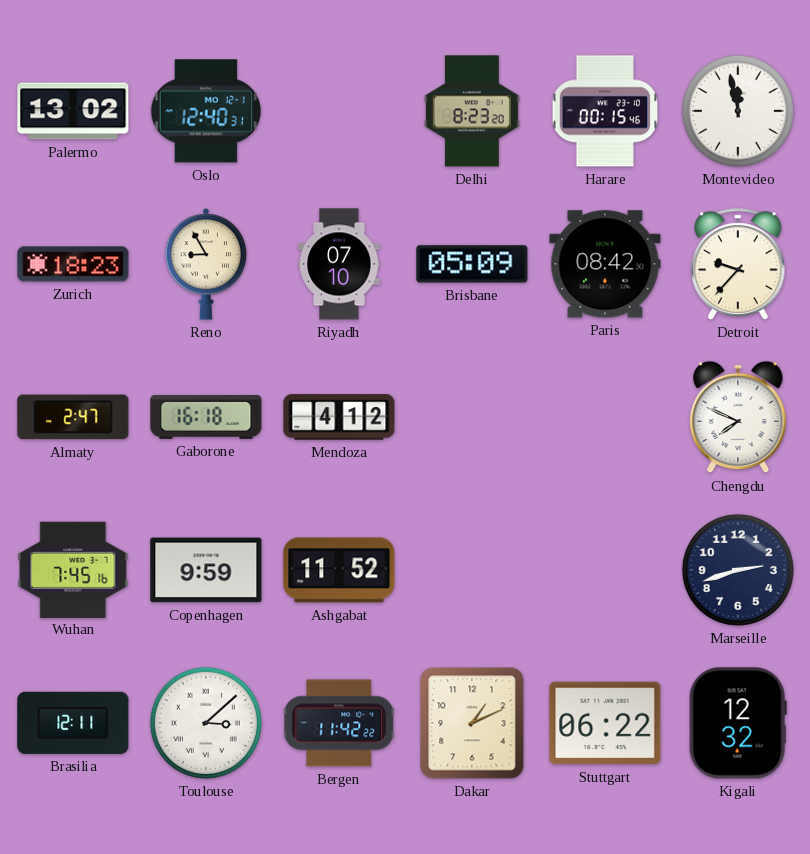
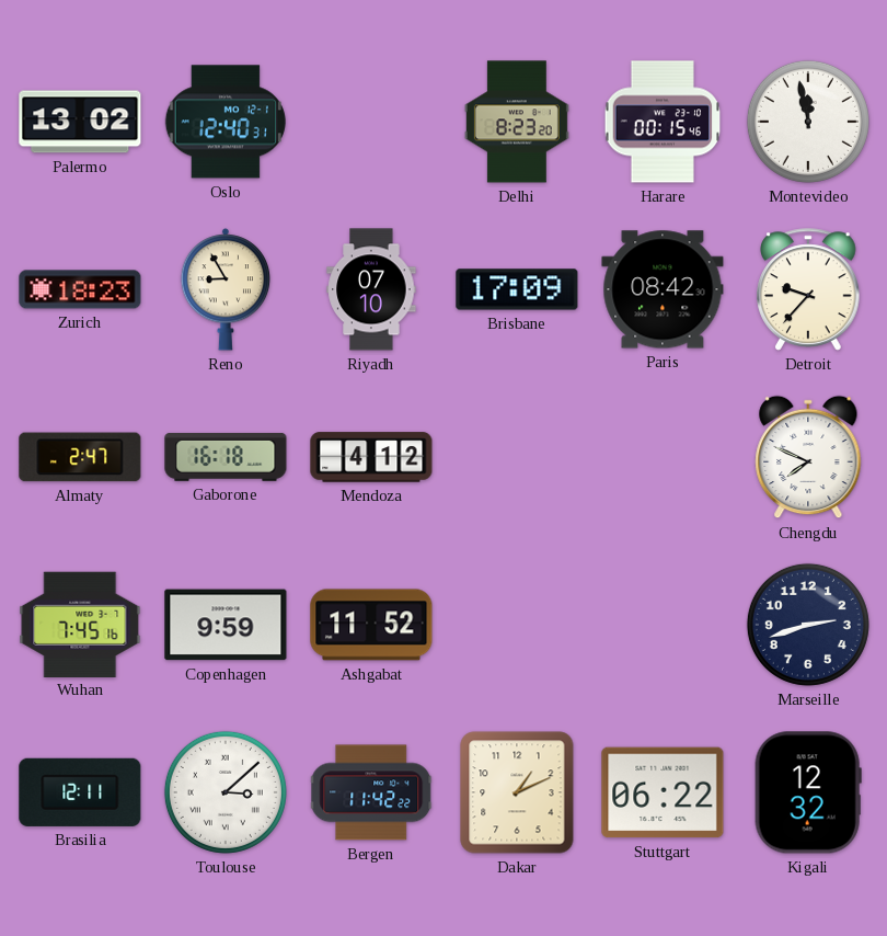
Brisbane: 05:09 -> 17:09
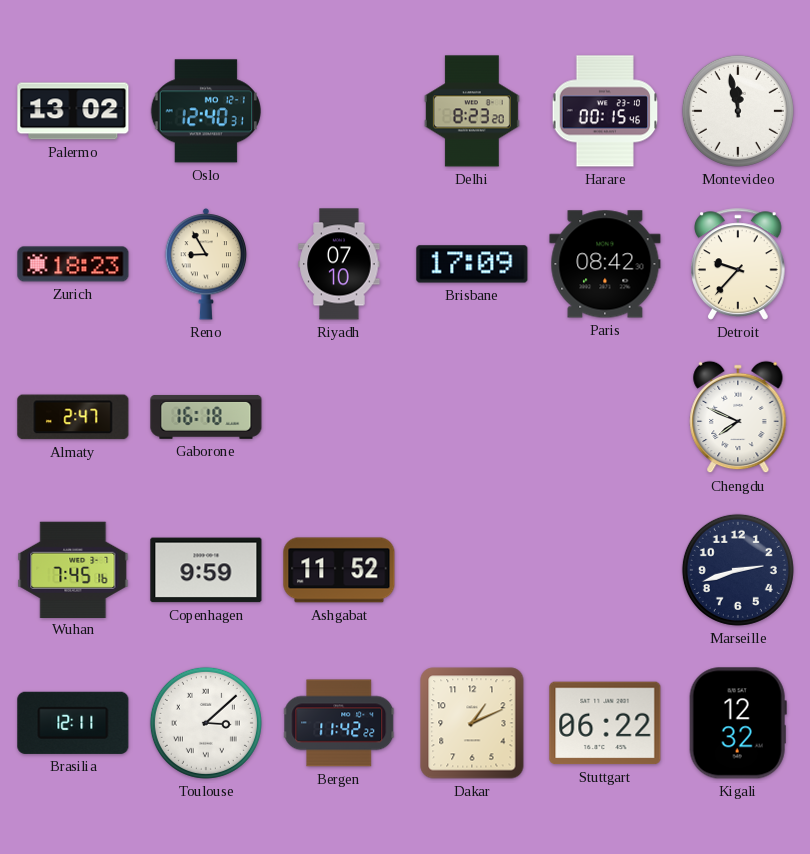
Mendoza: 4:12 -> none
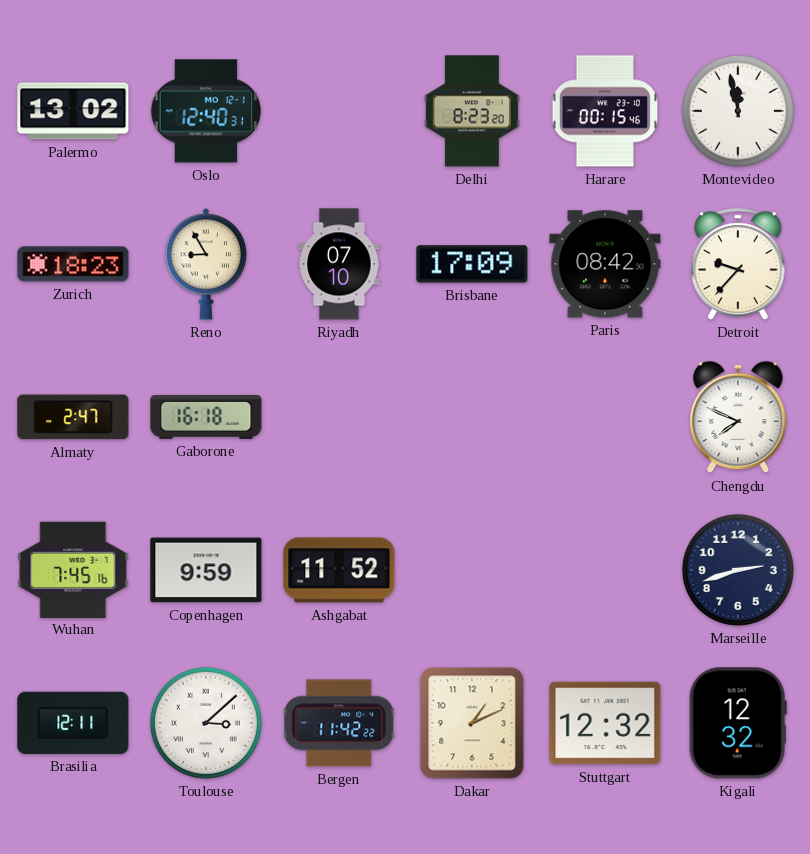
Stuttgart: 06:22 -> 12:32
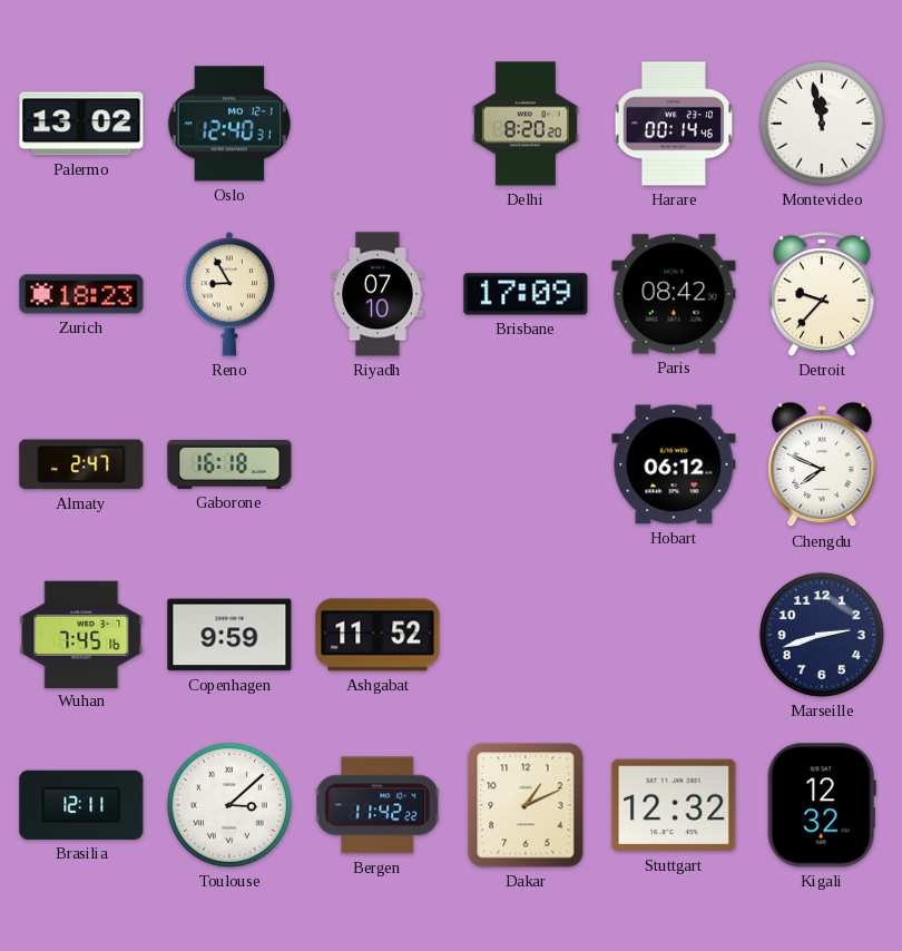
Delhi: 8:23 -> 8:20
Harare: 00:15 -> 00:14
Hobart: none -> 06:12
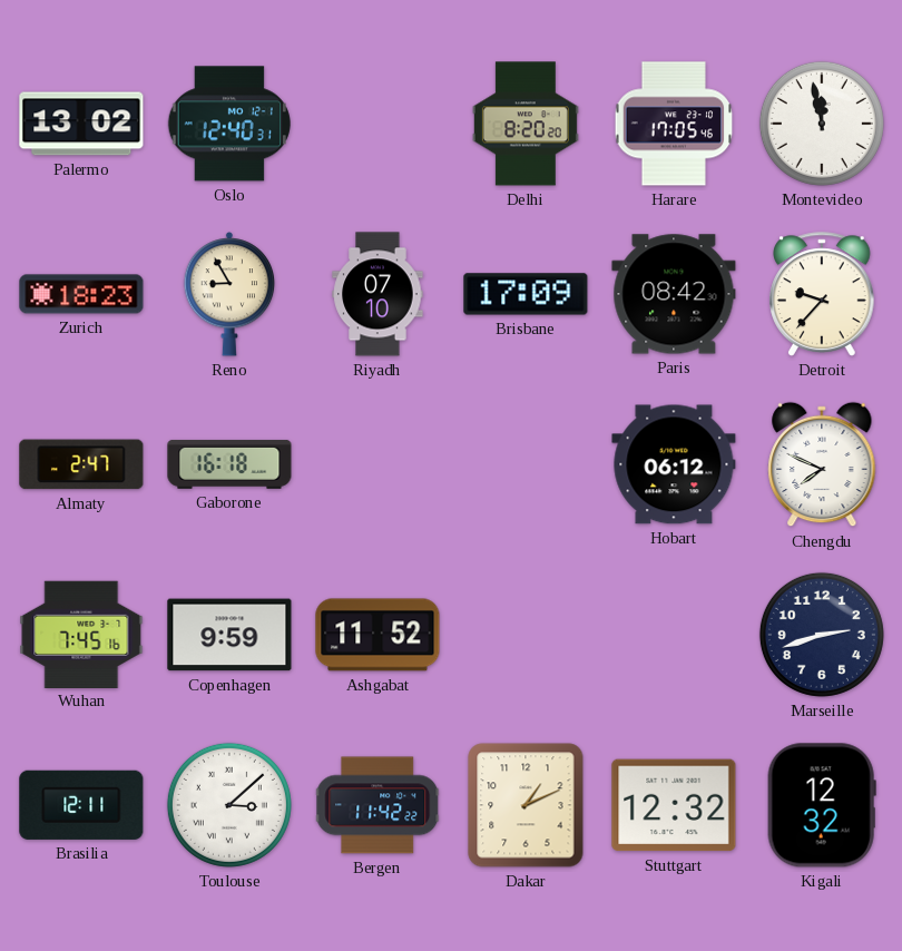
Harare: 00:14 -> 17:05
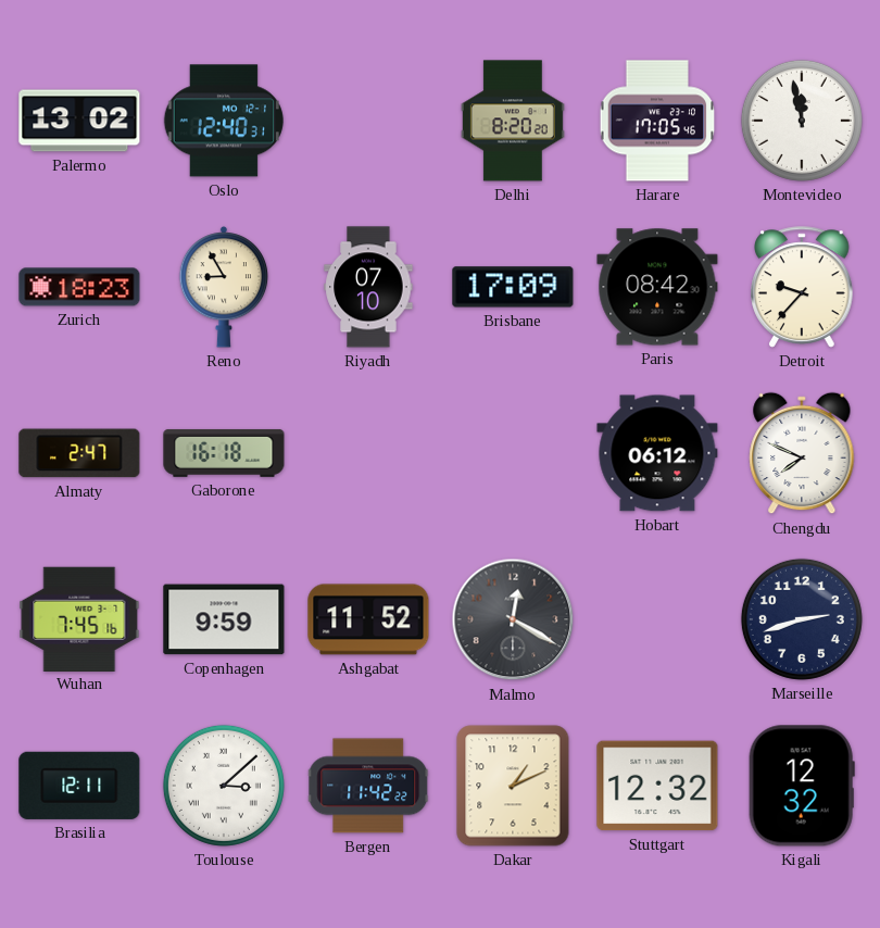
Malmo: none -> 12:20
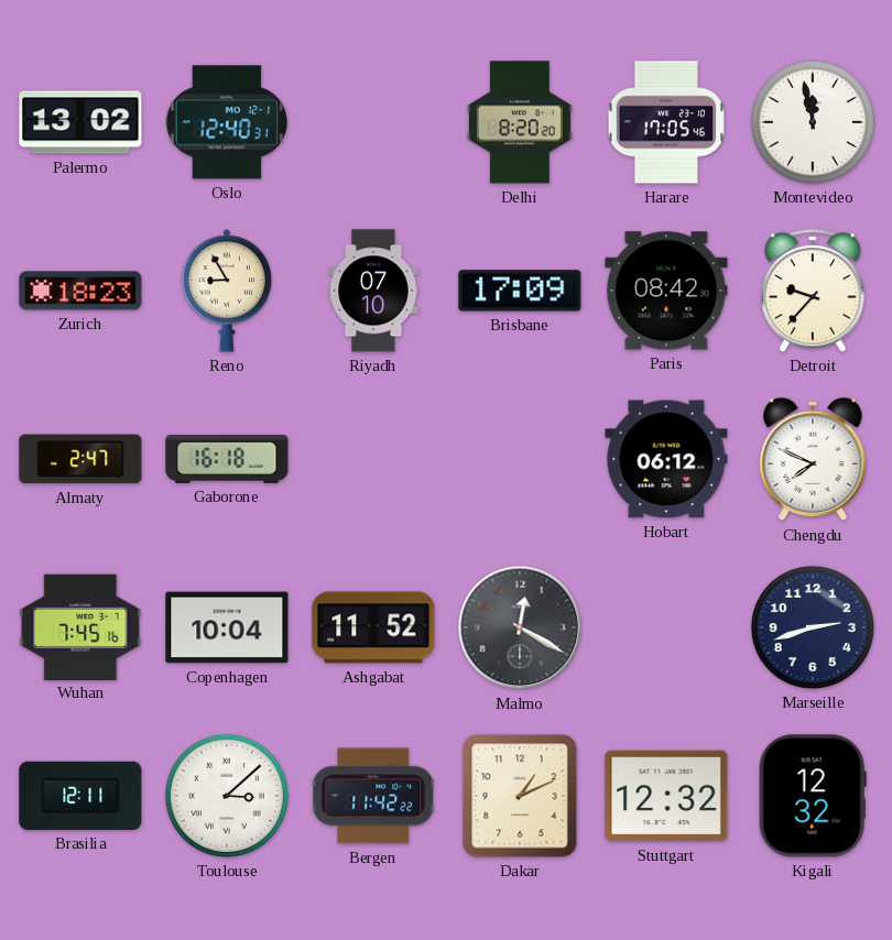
Copenhagen: 9:59 -> 10:04
